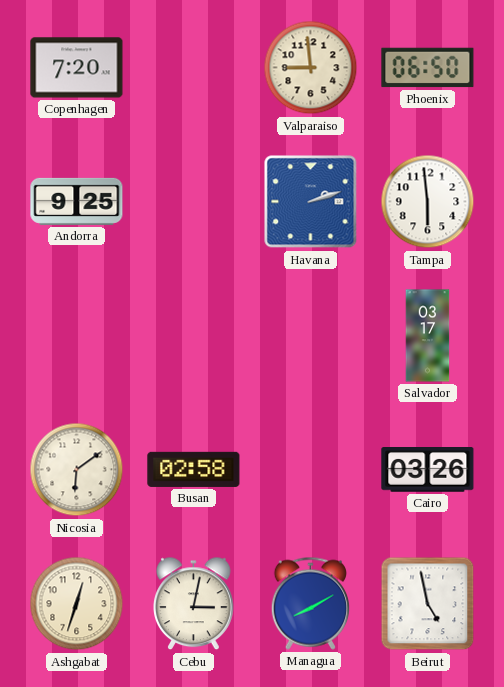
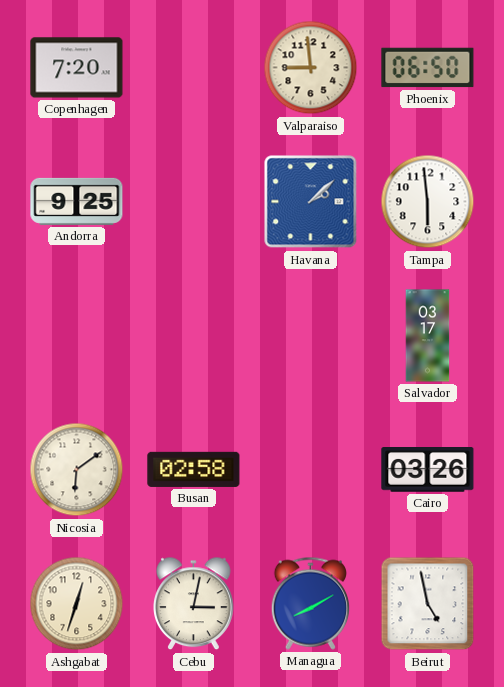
Havana: 2:12 -> 2:08
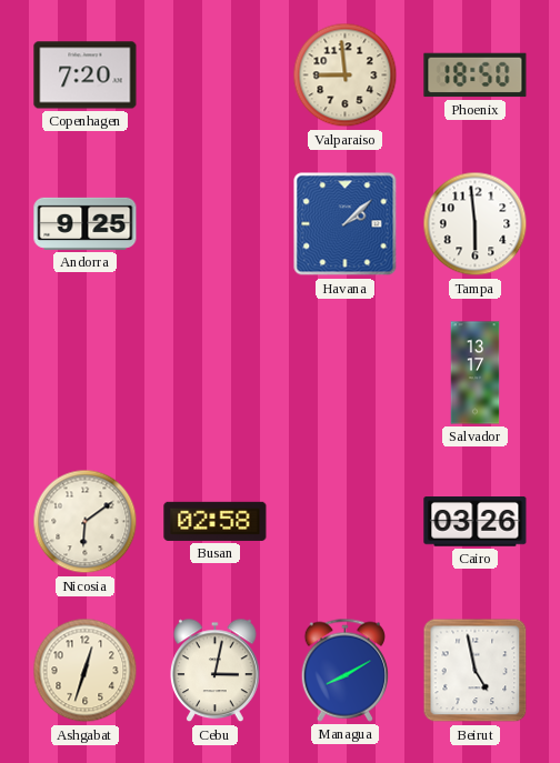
Phoenix: 06:50 -> 18:50
Salvador: 03:17 -> 13:17
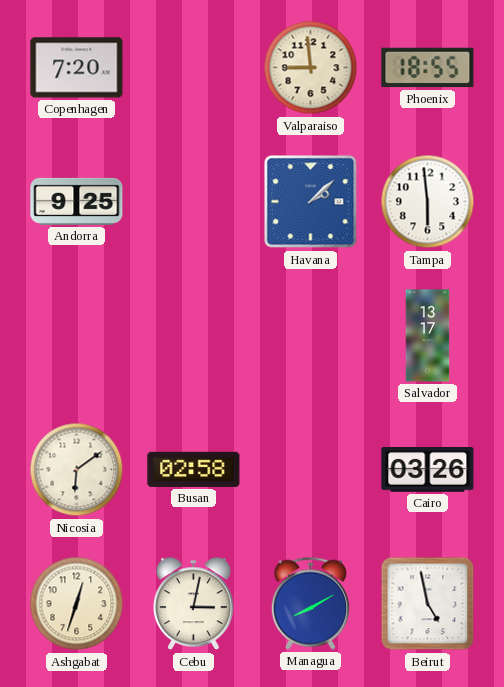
Phoenix: 18:50 -> 18:55
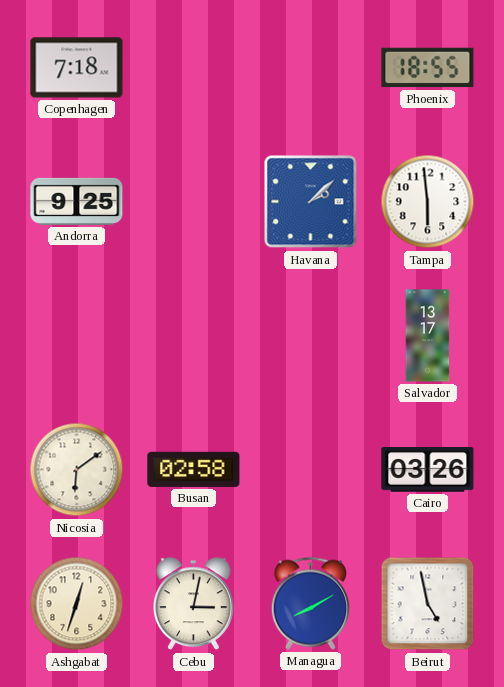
Copenhagen: 7:20 -> 7:18
Valparaiso: 8:59 -> none
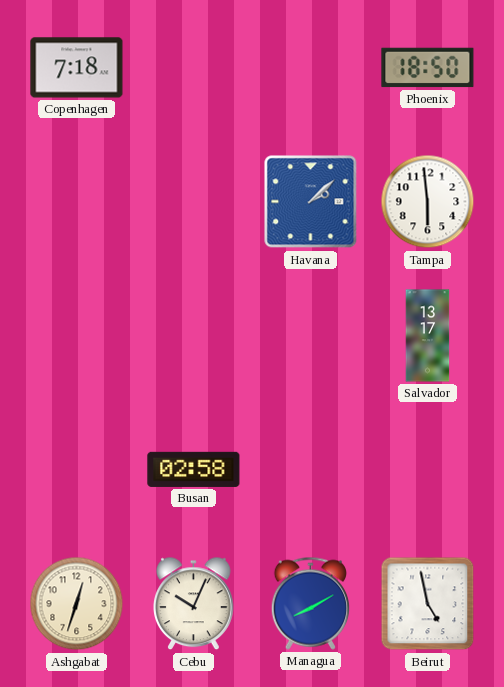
Phoenix: 18:55 -> 18:50
Andorra: 9:25 -> none
Nicosia: 6:09 -> none
Cairo: 03:26 -> none
Cebu: 3:02 -> 10:04
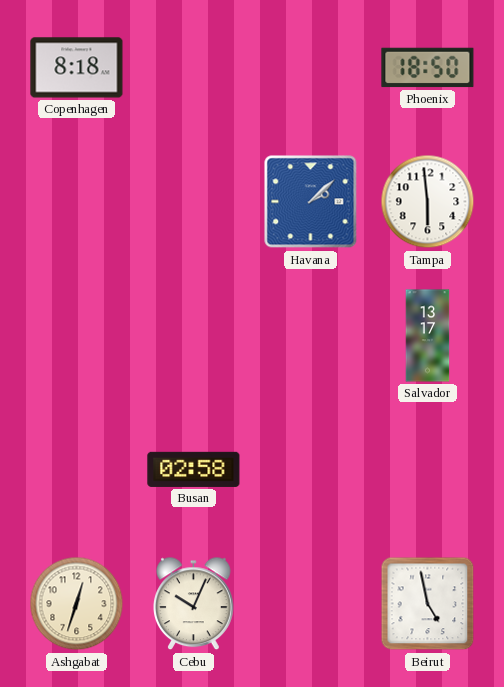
Copenhagen: 7:18 -> 8:18
Managua: 8:10 -> none
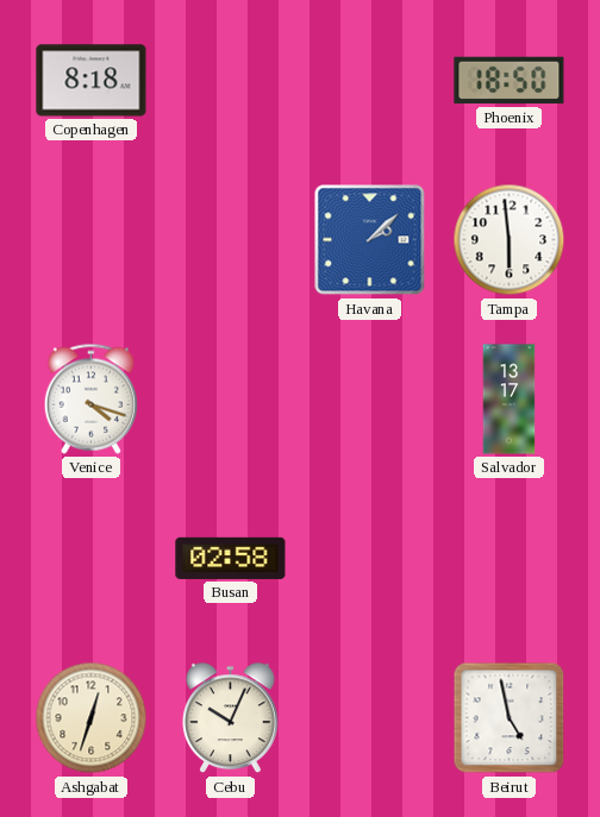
Venice: none -> 4:18
